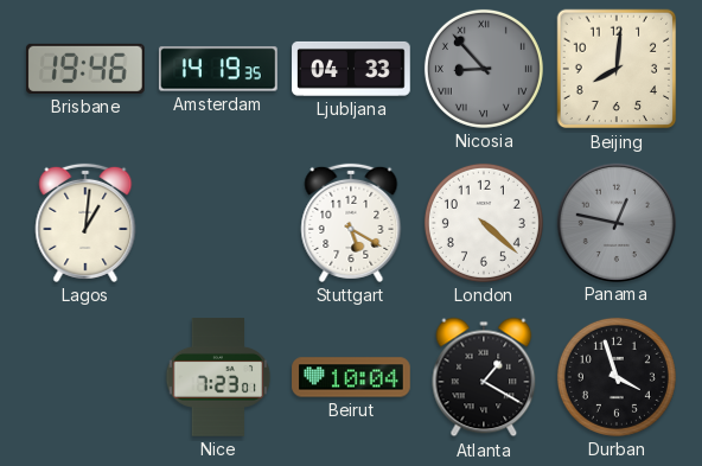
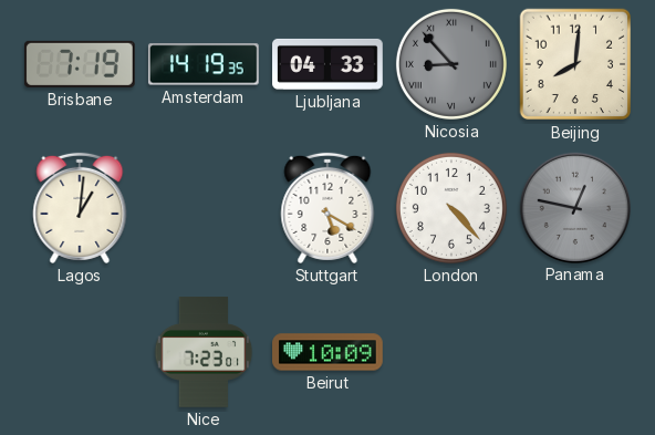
Brisbane: 19:46 -> 7:19
London: 4:22 -> 4:23
Beirut: 10:04 -> 10:09
Atlanta: 1:20 -> none
Durban: 3:57 -> none
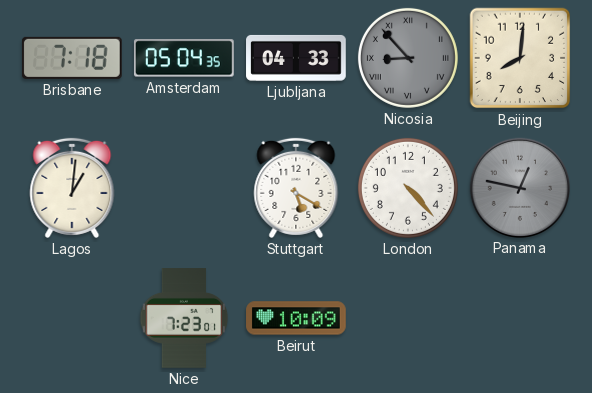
Brisbane: 7:19 -> 7:18
Amsterdam: 14:19 -> 05:04
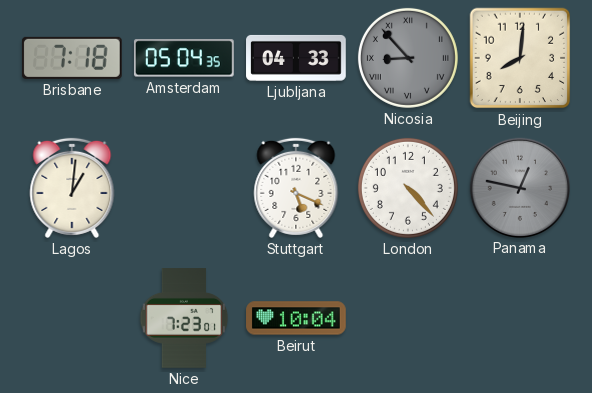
Stuttgart: 5:20 -> 5:19
Beirut: 10:09 -> 10:04
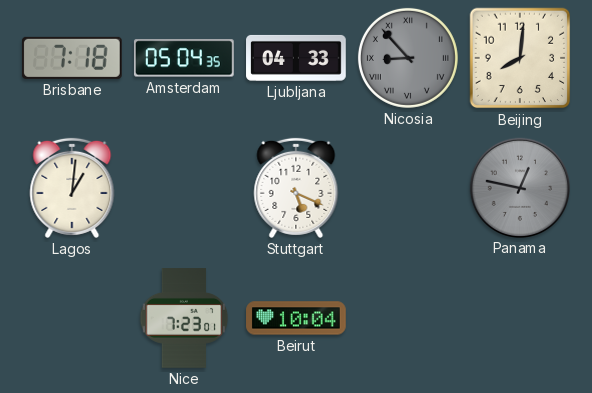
London: 4:23 -> none
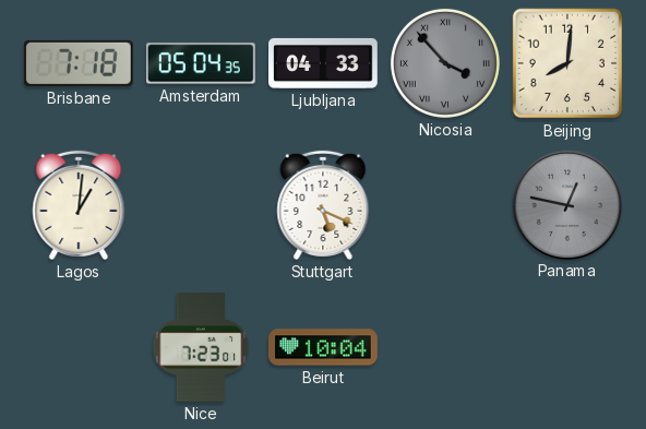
Nicosia: 8:53 -> 3:53
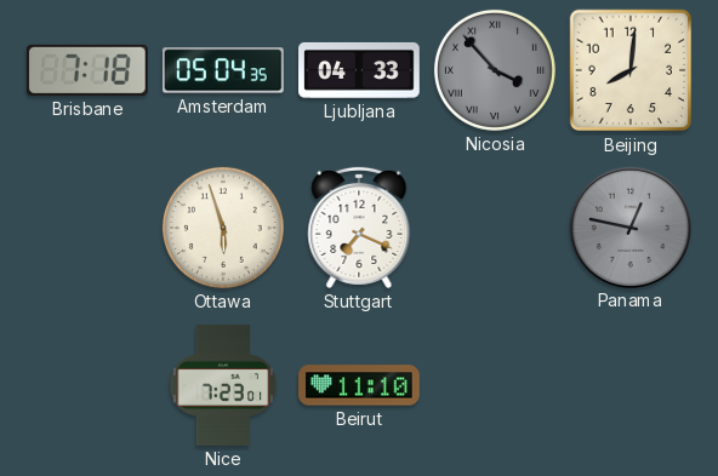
Lagos: 1:01 -> none
Ottawa: none -> 5:57
Stuttgart: 5:19 -> 7:19
Beirut: 10:04 -> 11:10
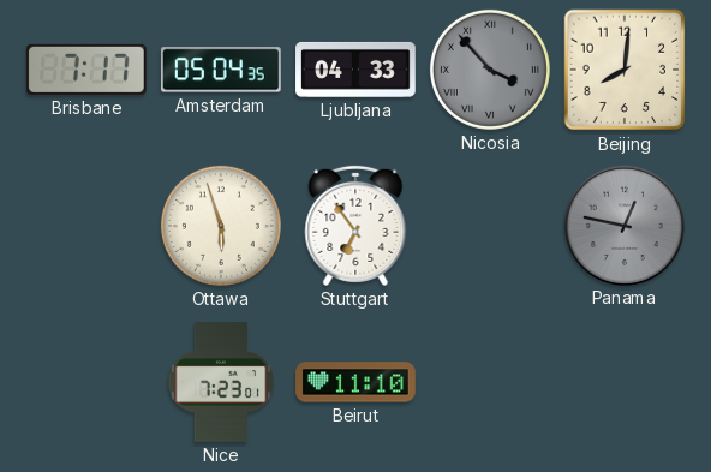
Brisbane: 7:18 -> 7:17
Stuttgart: 7:19 -> 6:54
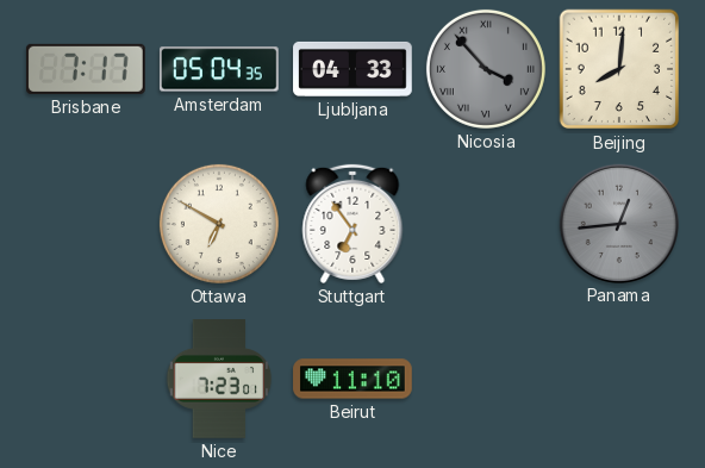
Ottawa: 5:57 -> 6:50
Panama: 12:47 -> 12:44
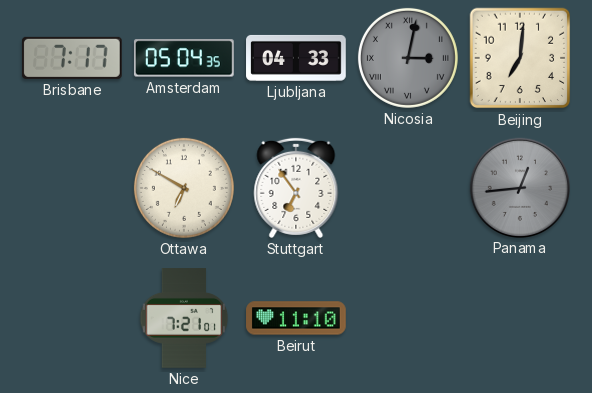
Nicosia: 3:53 -> 3:02
Beijing: 8:01 -> 7:01
Nice: 7:23 -> 7:21
